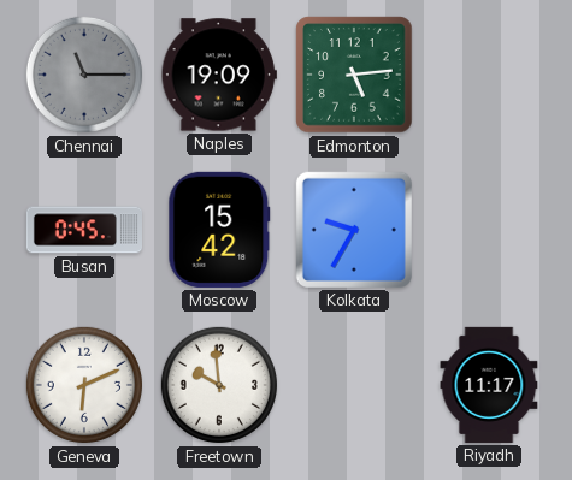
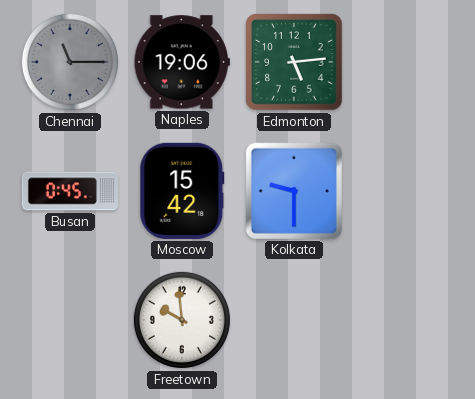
Naples: 19:09 -> 19:06
Kolkata: 9:35 -> 9:30
Geneva: 6:11 -> none
Riyadh: 11:17 -> none
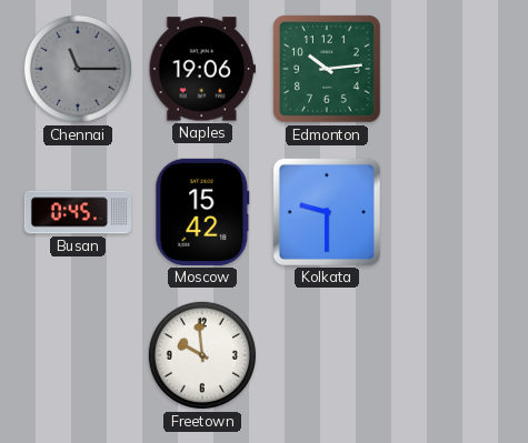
Edmonton: 5:14 -> 10:14
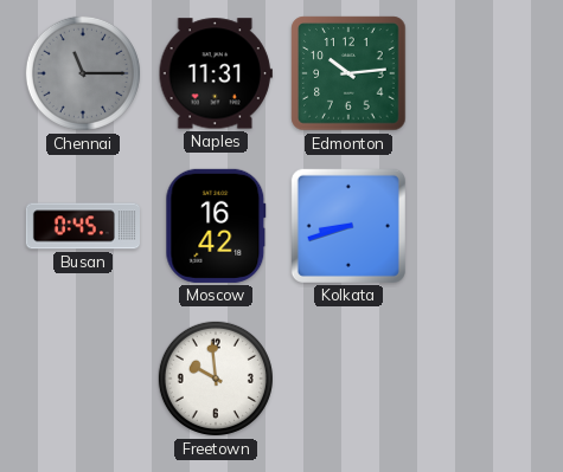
Naples: 19:06 -> 11:31
Moscow: 15:42 -> 16:42
Kolkata: 9:30 -> 8:42
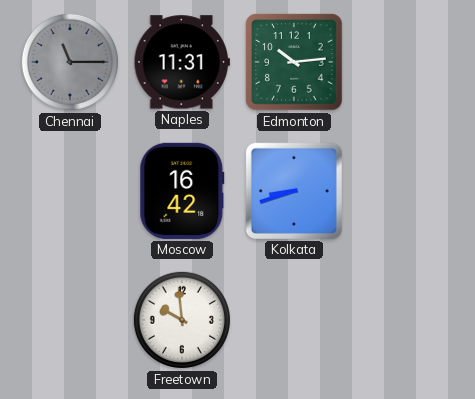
Busan: 0:45 -> none
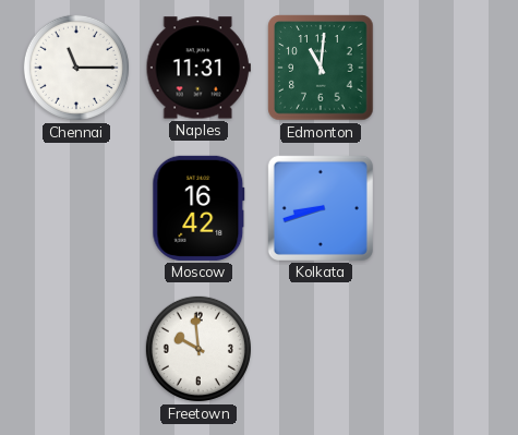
Chennai dial: grey -> white
Edmonton: 10:14 -> 11:01
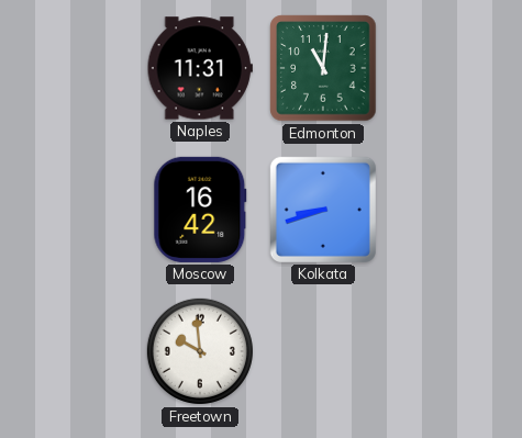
Chennai: 11:15 -> none
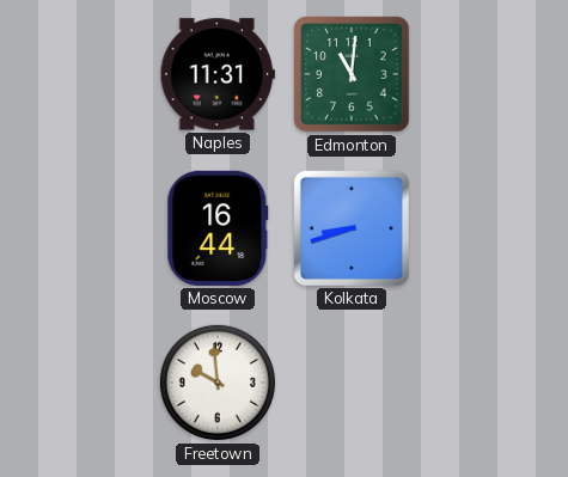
Moscow: 16:42 -> 16:44
